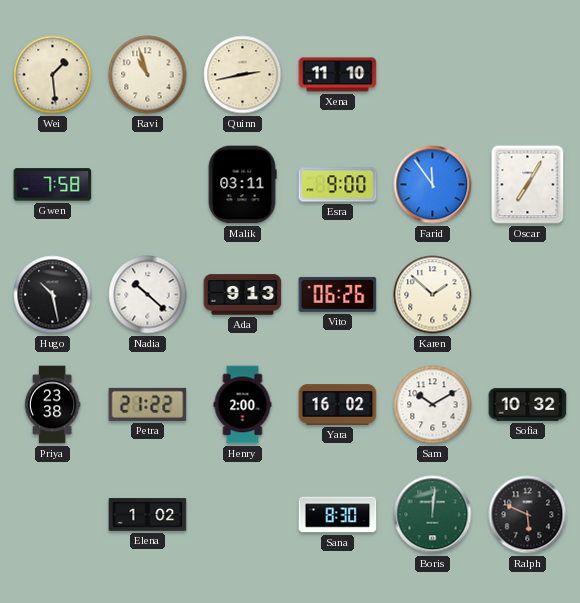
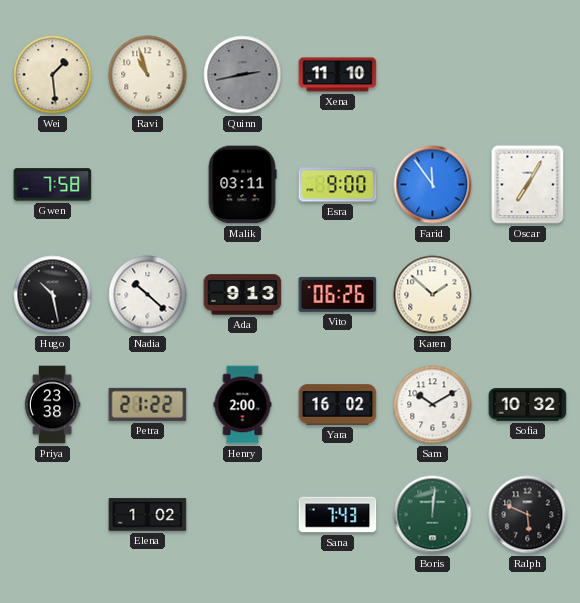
Quinn dial: cream -> grey
Sana: 8:30 -> 7:43
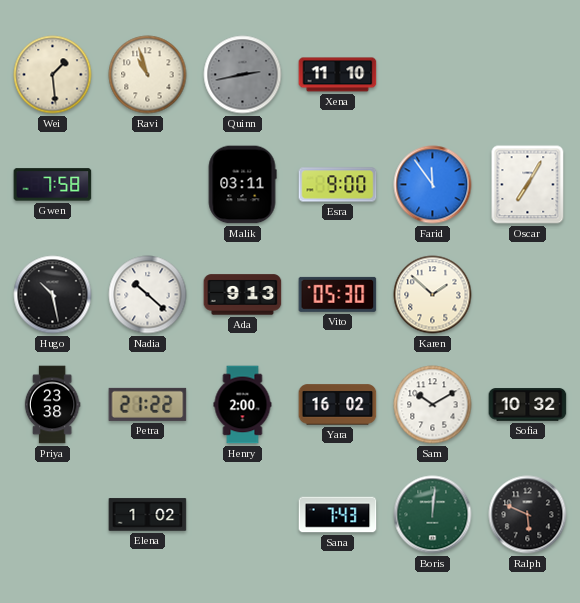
Vito: 06:26 -> 05:30
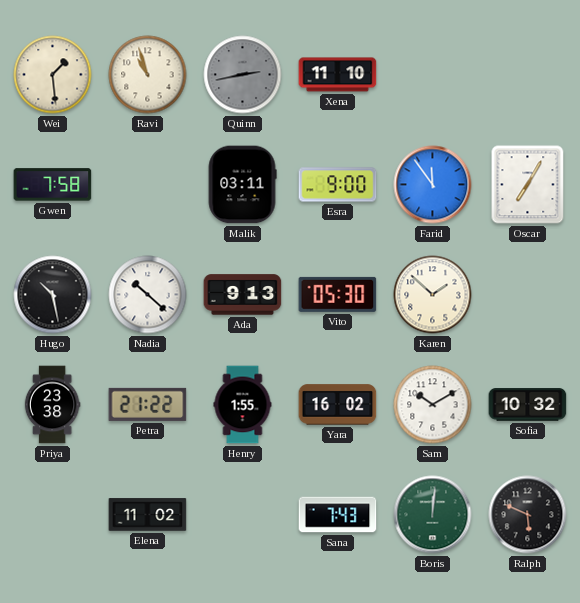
Henry: 2:00 -> 1:55
Elena: 1:02 -> 11:02
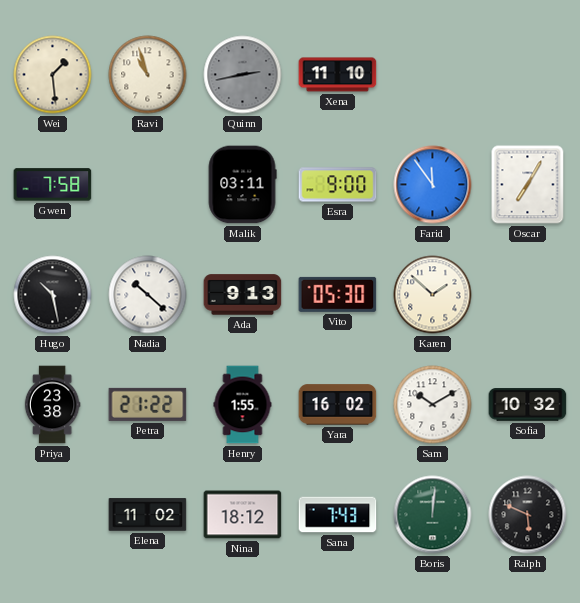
Nina: none -> 18:12
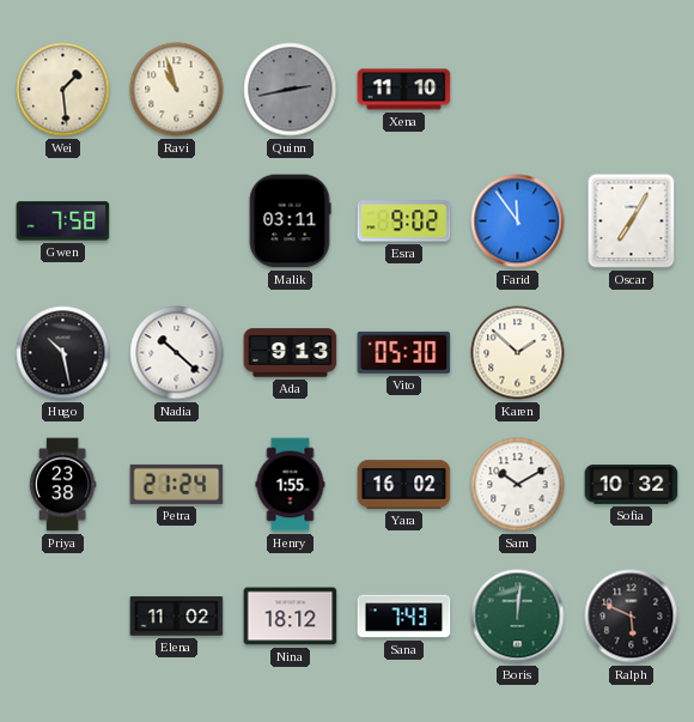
Esra: 9:00 -> 9:02
Petra: 21:22 -> 21:24
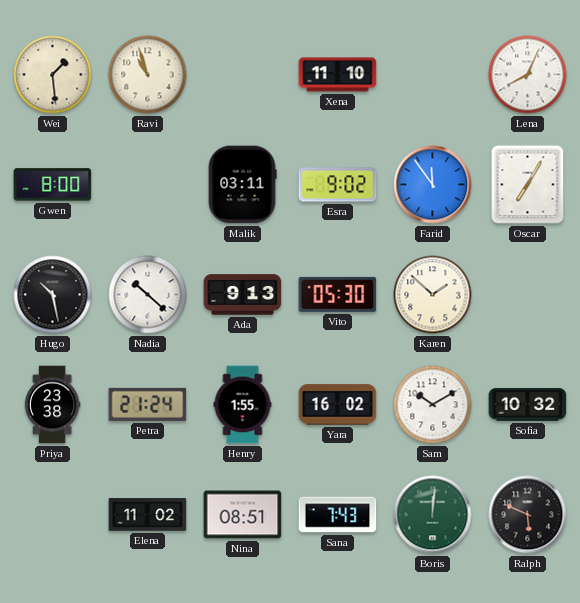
Quinn: 2:43 -> none
Lena: none -> 8:04
Gwen: 7:58 -> 8:00
Nina: 18:12 -> 08:51
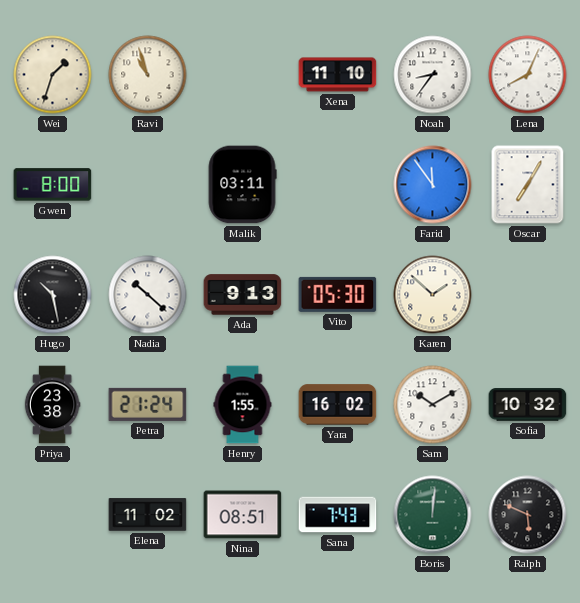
Wei: 1:29 -> 1:33
Noah: none -> 8:36
Esra: 9:02 -> none
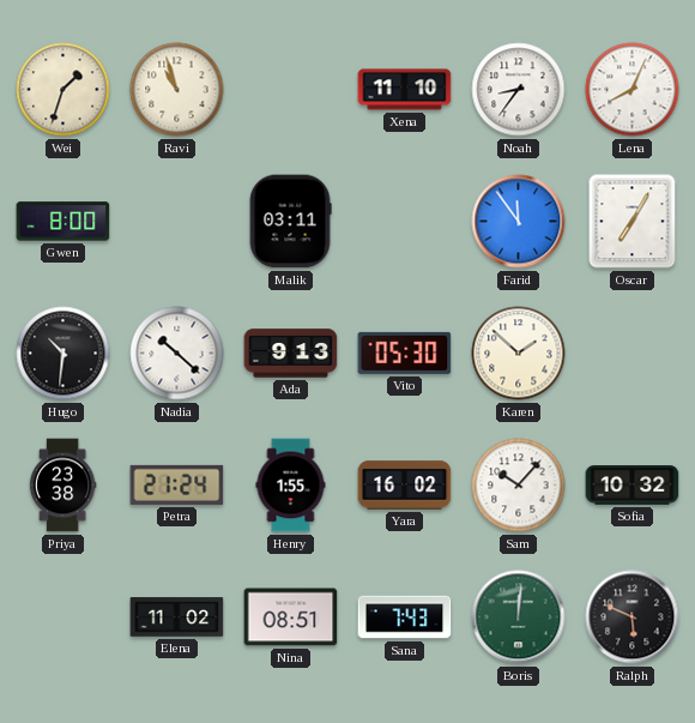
Hugo: 10:28 -> 10:31
Sam: 10:10 -> 10:07
